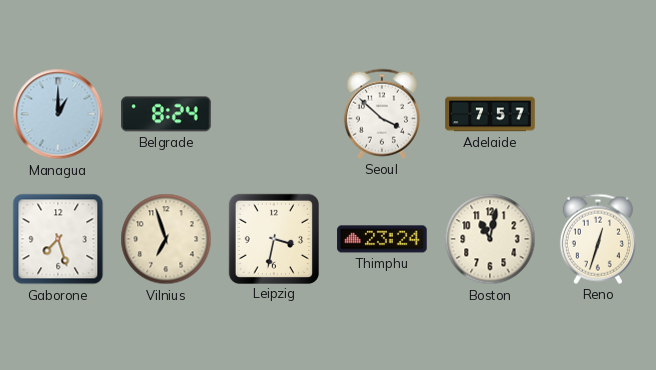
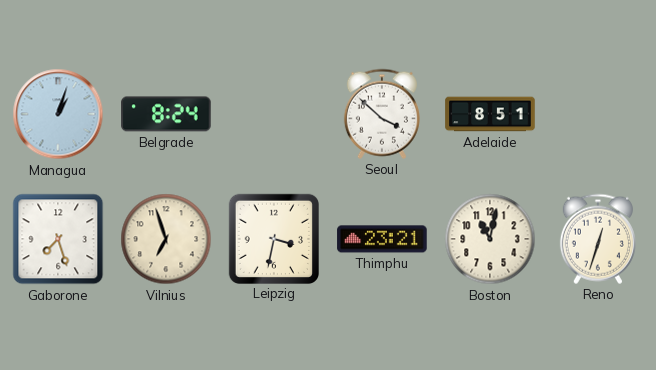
Managua: 1:00 -> 1:03
Adelaide: 7:57 -> 8:51
Thimphu: 23:24 -> 23:21
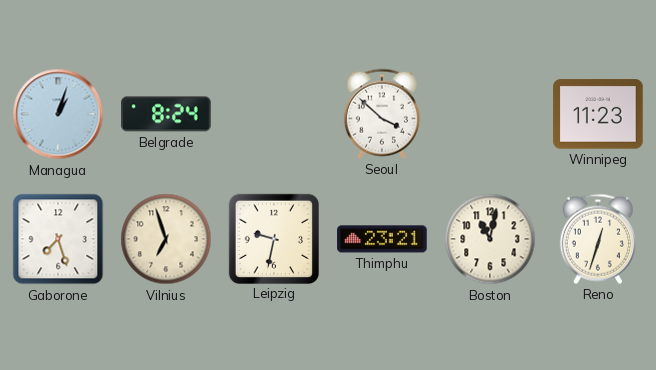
Adelaide: 8:51 -> none
Winnipeg: none -> 11:23
Leipzig: 3:32 -> 9:32
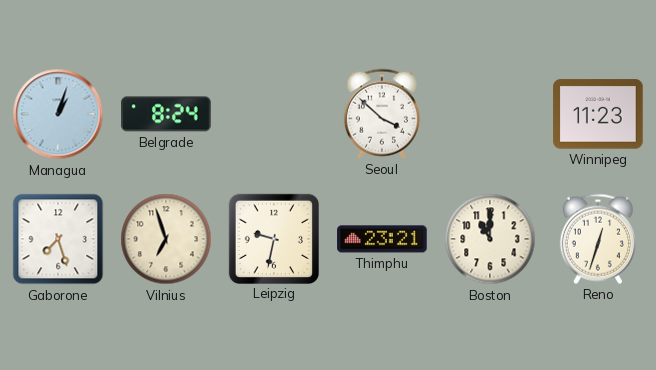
Boston: 11:02 -> 11:00
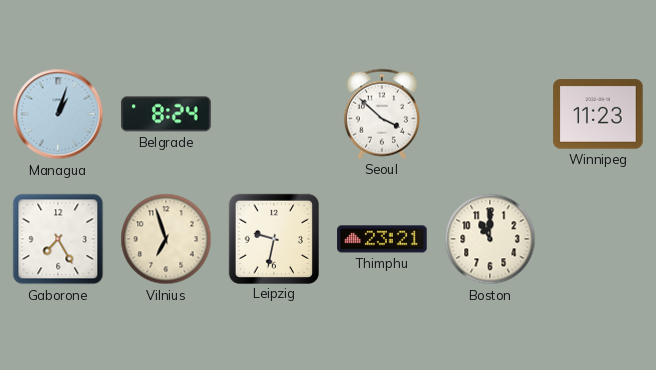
Gaborone: 7:27 -> 7:25
Reno: 12:33 -> none
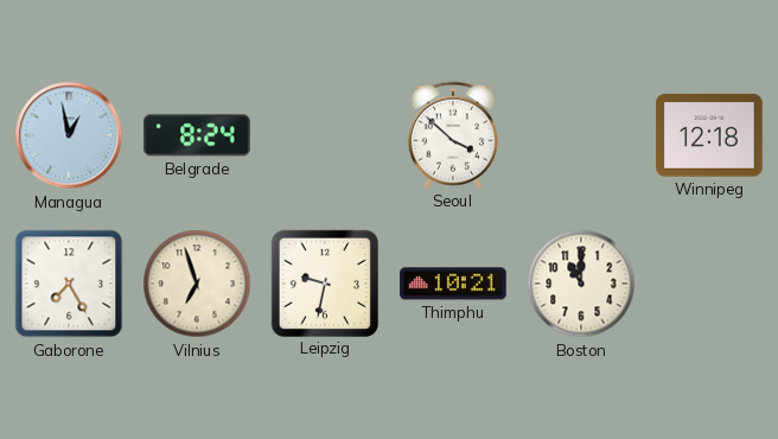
Managua: 1:03 -> 12:58
Winnipeg: 11:23 -> 12:18
Thimphu: 23:21 -> 10:21
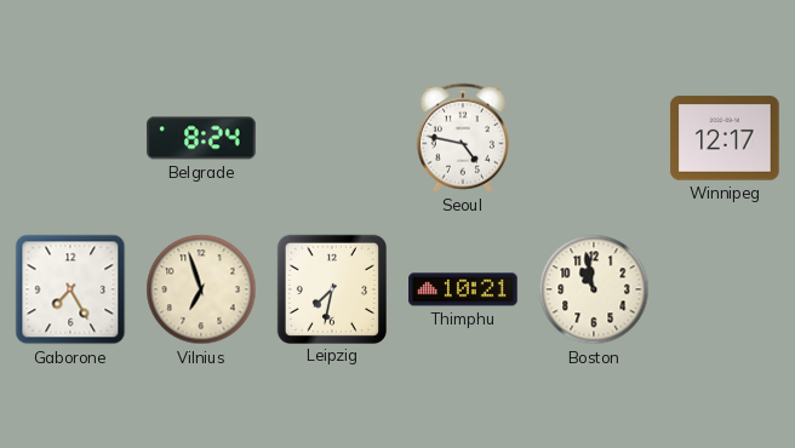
Managua: 12:58 -> none
Seoul: 3:52 -> 4:47
Winnipeg: 12:18 -> 12:17
Leipzig: 9:32 -> 7:32
Boston: 11:00 -> 10:58
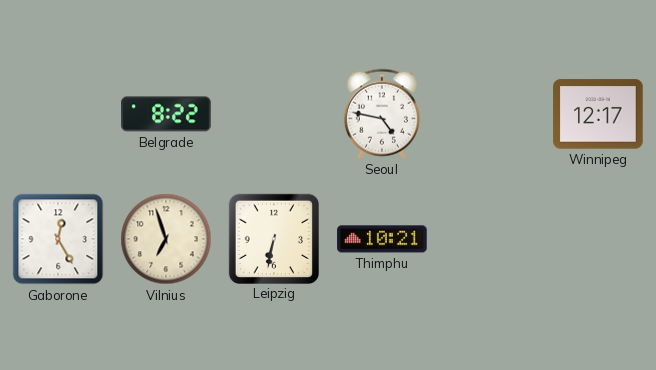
Belgrade: 8:24 -> 8:22
Gaborone: 7:25 -> 12:25
Leipzig: 7:32 -> 6:32
Boston: 10:58 -> none
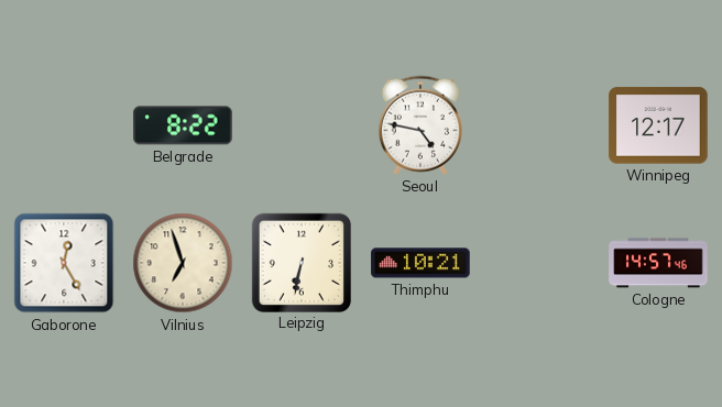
Cologne: none -> 14:57
